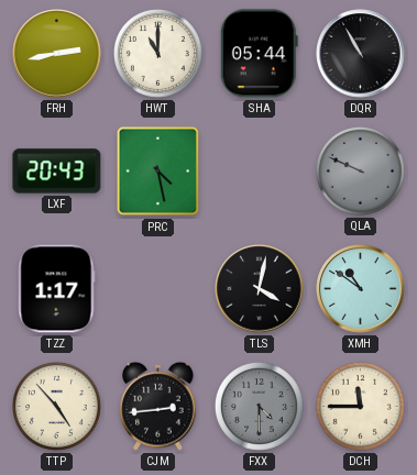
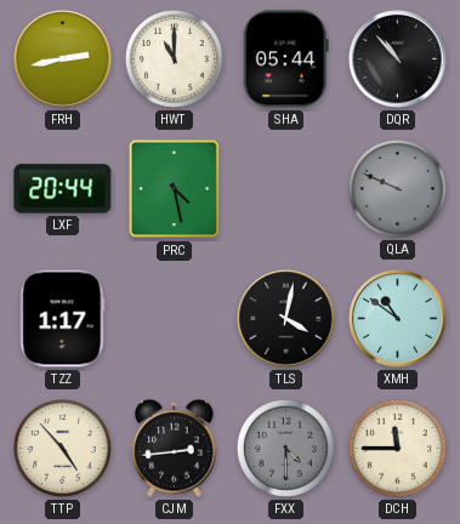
DQR: 10:55 -> 10:53
LXF: 20:43 -> 20:44
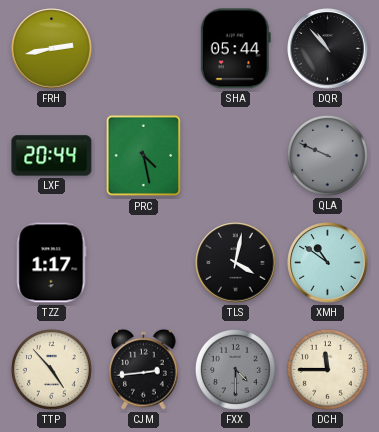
HWT: 11:00 -> none
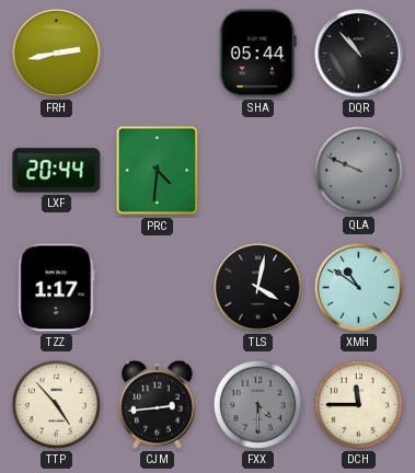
PRC: 4:28 -> 4:31
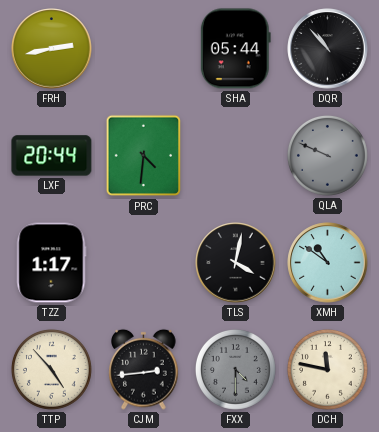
DCH: 11:45 -> 11:47
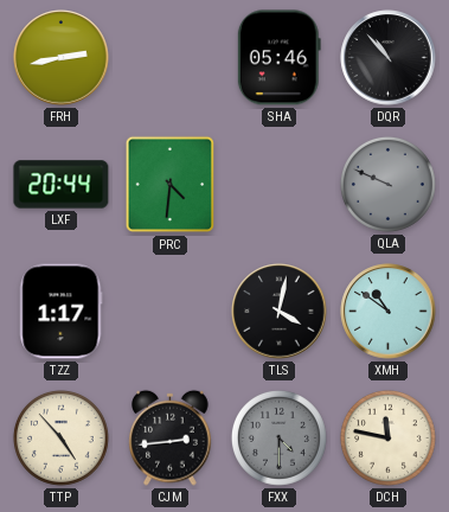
SHA: 05:44 -> 05:46
